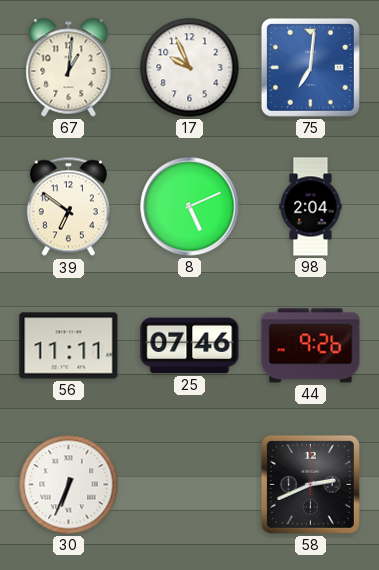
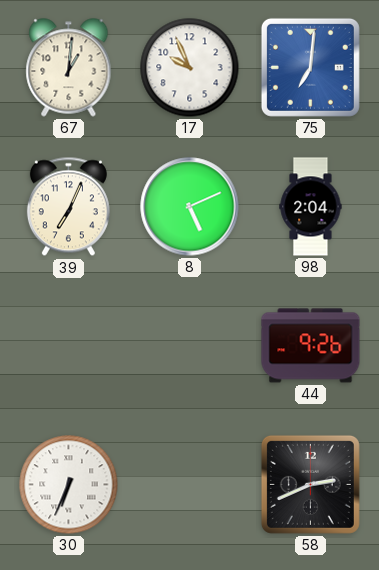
39: 6:51 -> 7:04
56: 11:11 -> none
25: 07:46 -> none
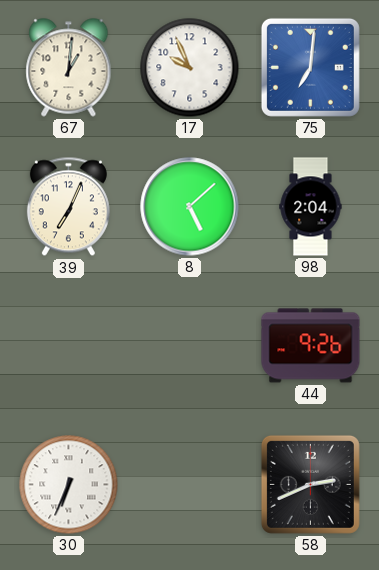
8: 5:11 -> 5:08
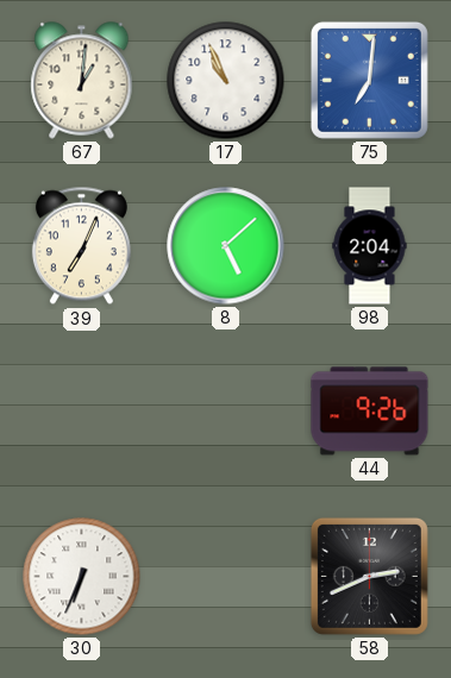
17: 9:56 -> 10:56
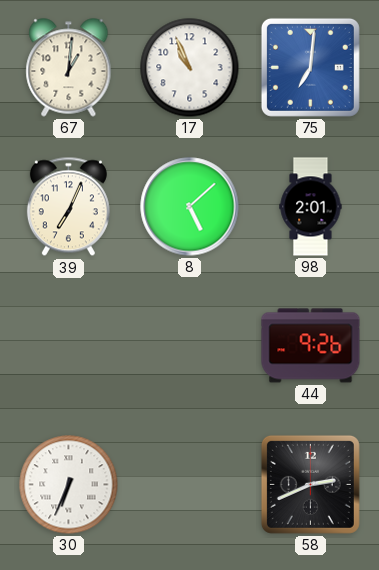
98: 2:04 -> 2:01
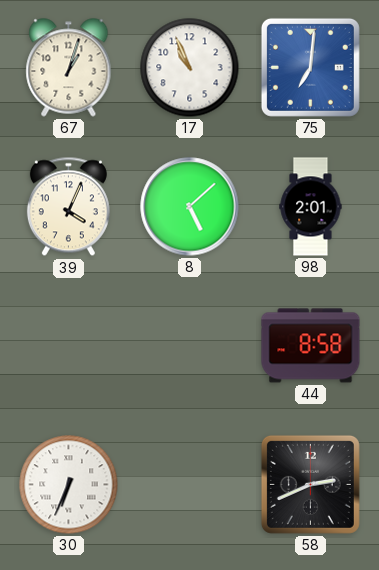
67: 1:01 -> 1:03
39: 7:04 -> 4:04
44: 9:26 -> 8:58
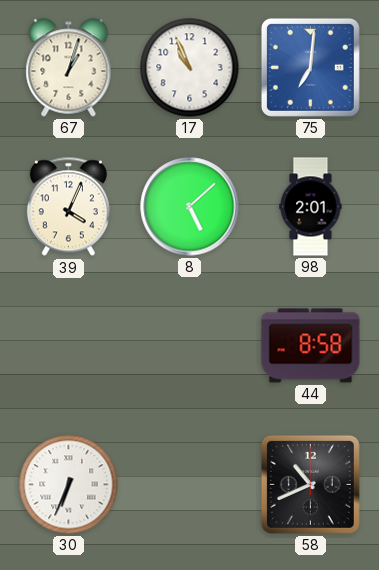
58: 2:41 -> 10:41
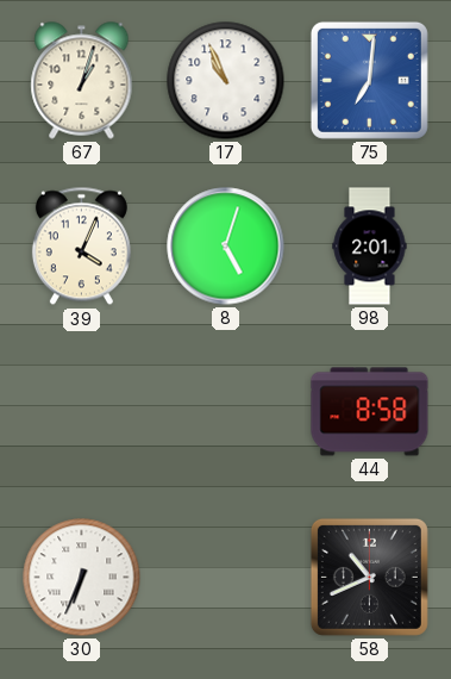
8: 5:08 -> 5:03
